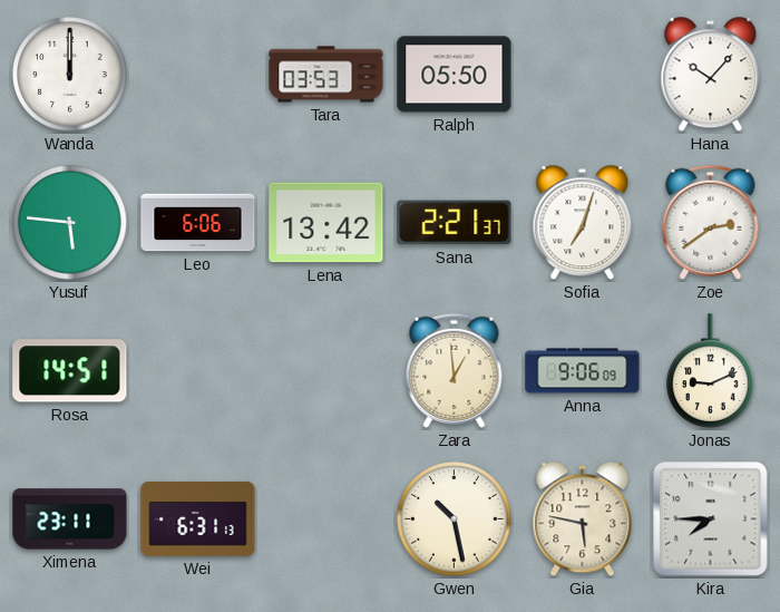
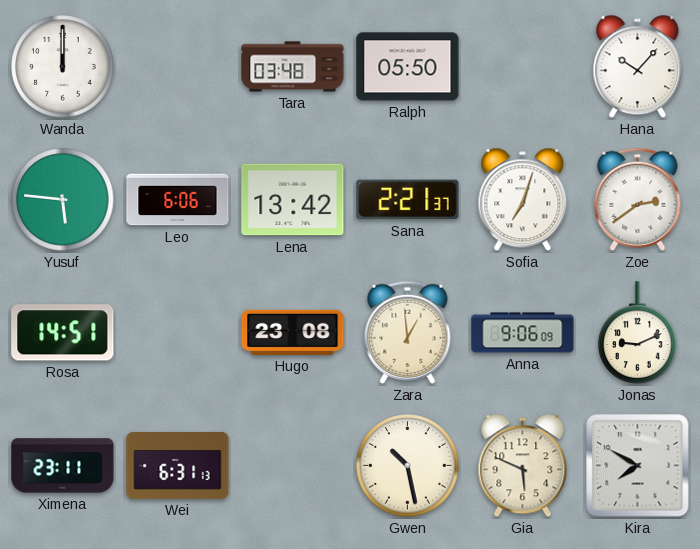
Tara: 03:53 -> 03:48
Hugo: none -> 23:08
Gia: 5:47 -> 5:49
Kira: 7:45 -> 7:50
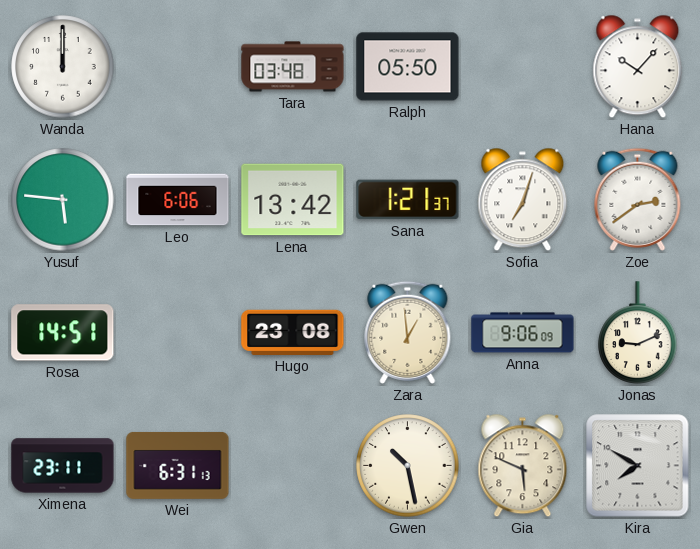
Sana: 2:21 -> 1:21
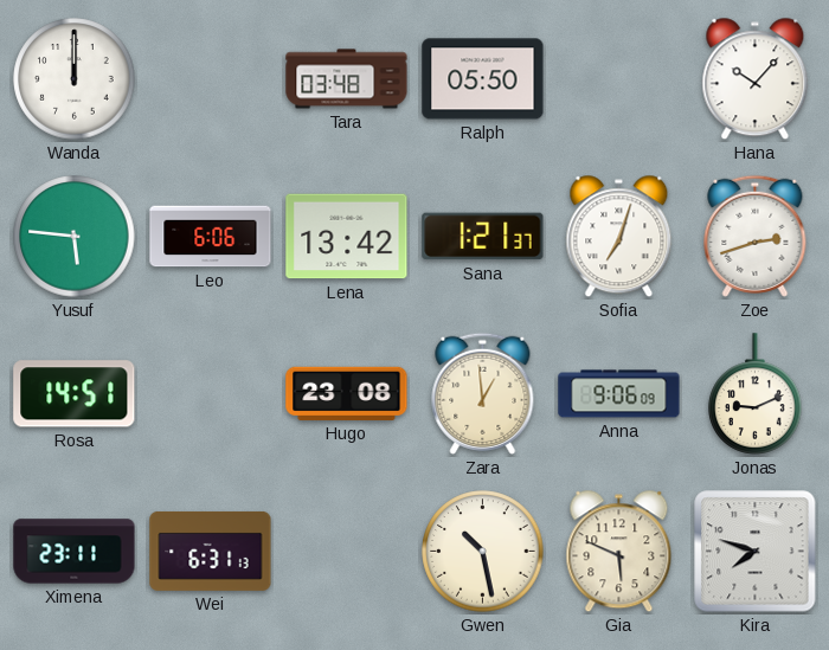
Zoe: 2:39 -> 2:42
Kira: 7:50 -> 7:48
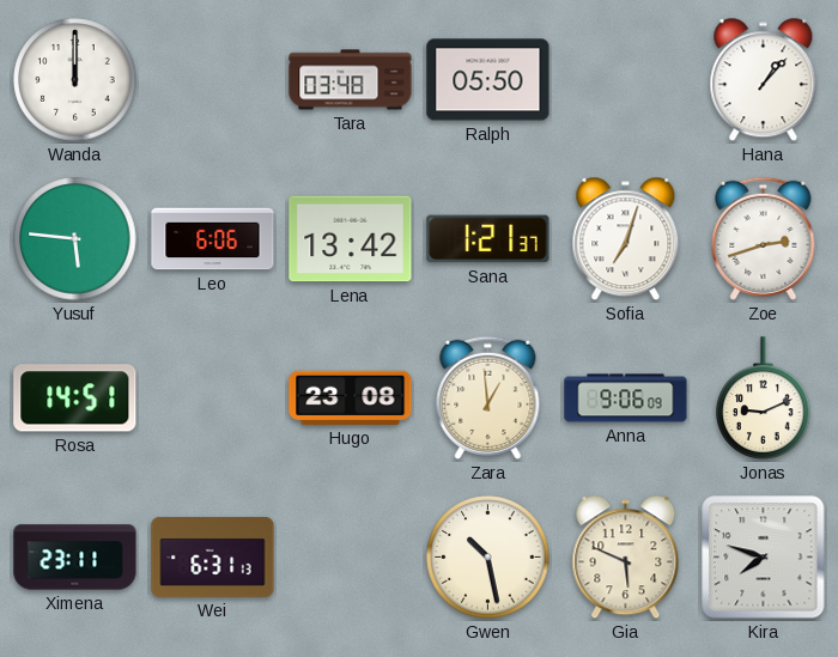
Hana: 10:07 -> 1:07
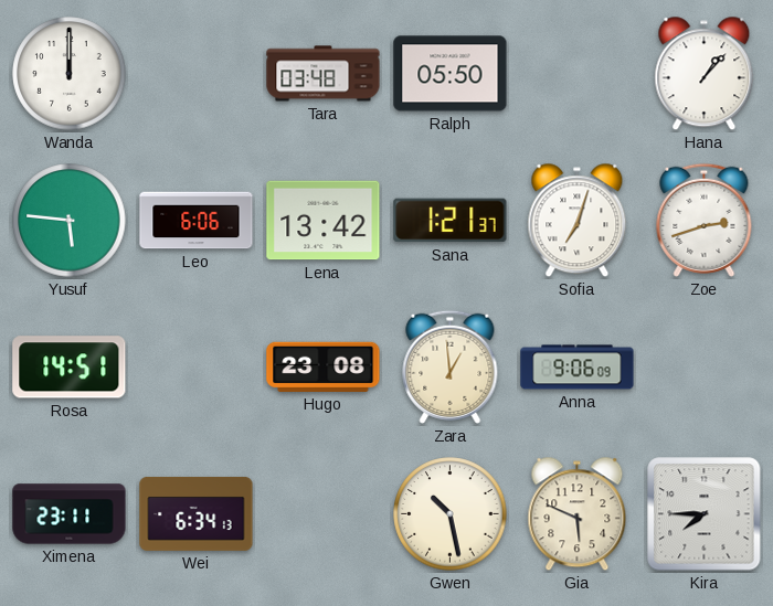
Jonas: 9:11 -> none
Wei: 6:31 -> 6:34
Kira: 7:48 -> 7:45
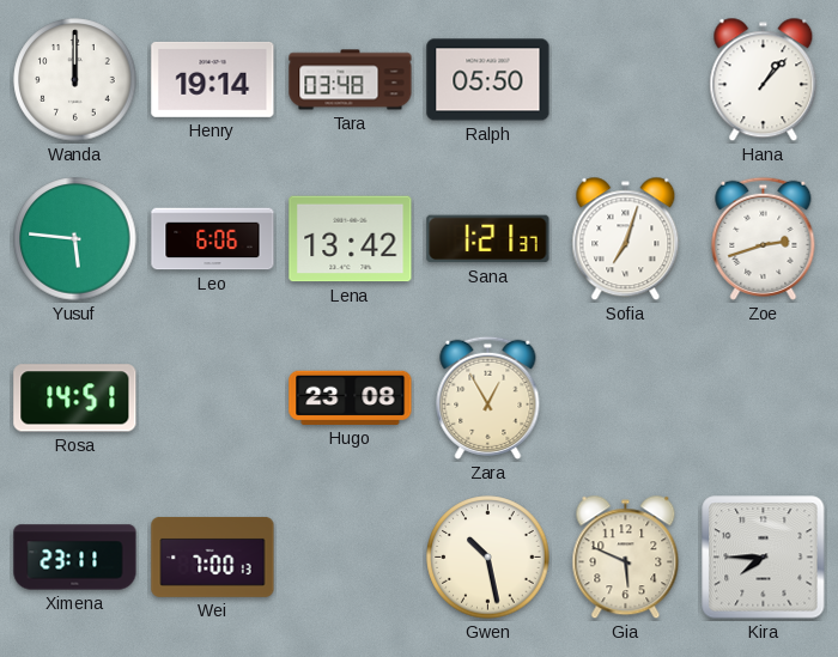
Henry: none -> 19:14
Zara: 12:59 -> 12:55
Anna: 9:06 -> none
Wei: 6:34 -> 7:00
